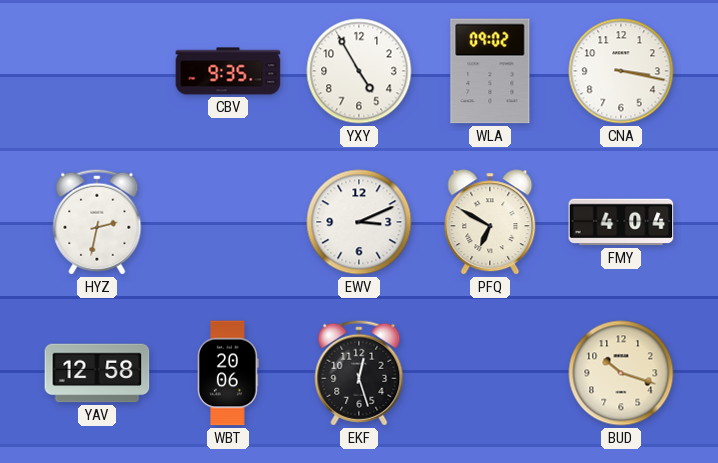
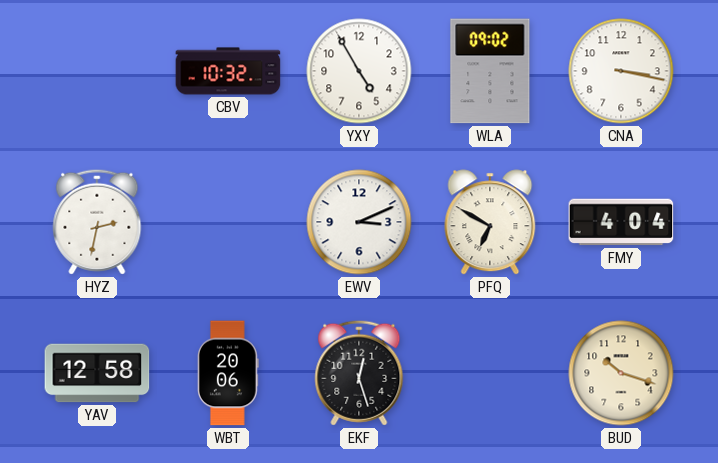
CBV: 9:35 -> 10:32
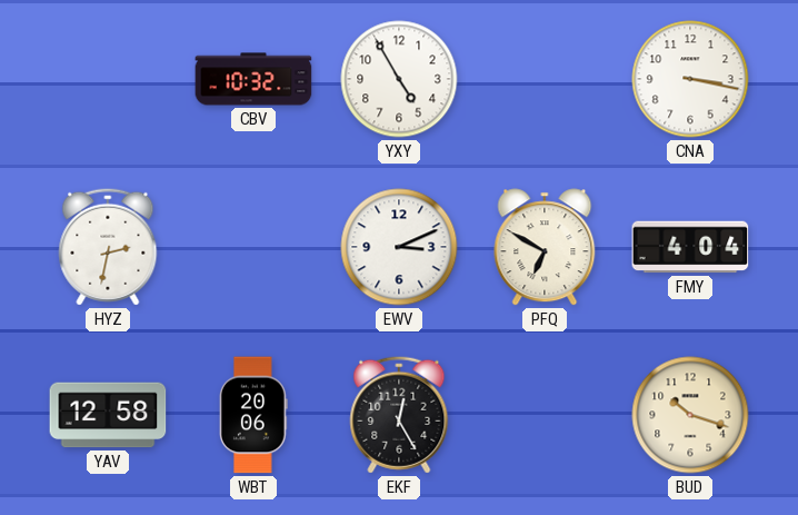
WLA: 09:02 -> none
EKF: 12:27 -> 12:25
